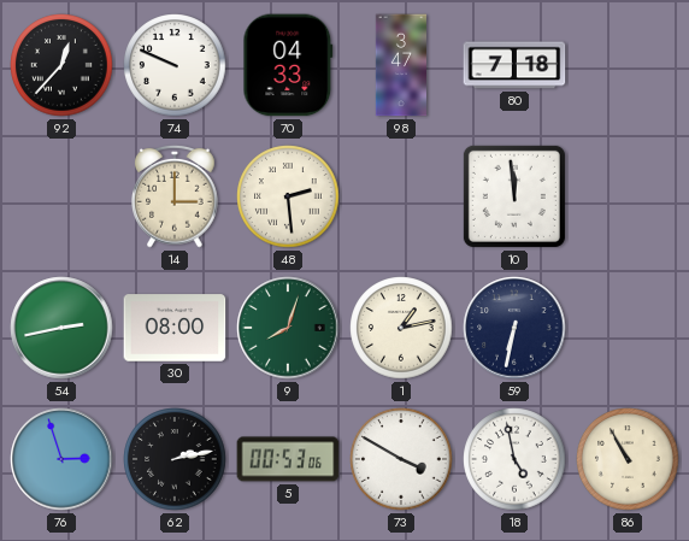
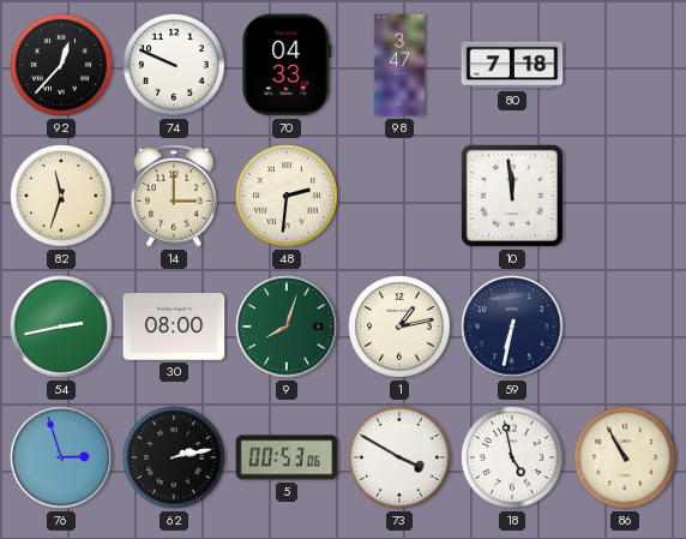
82: none -> 11:33
48: 2:29 -> 2:31
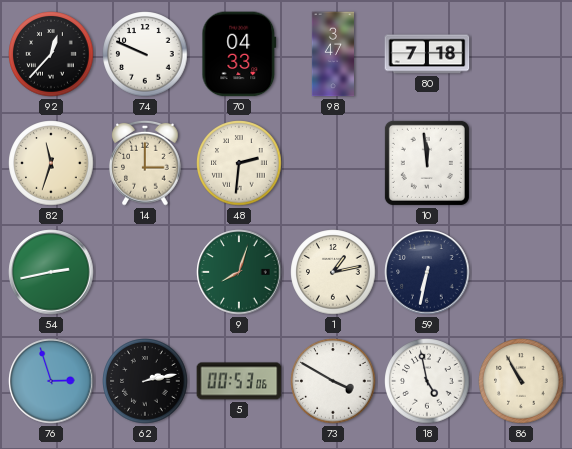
30: 08:00 -> none
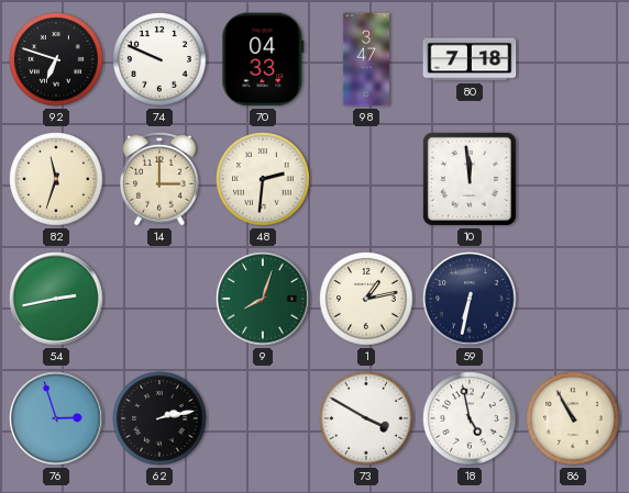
92: 12:37 -> 6:48
5: 00:53 -> none
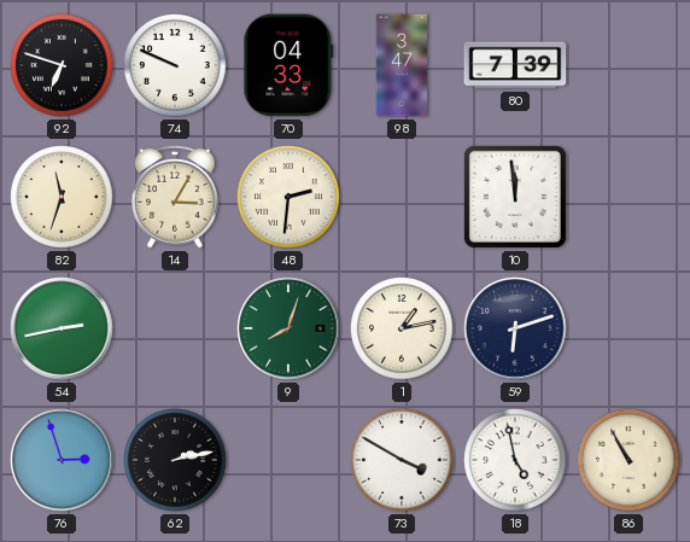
80: 7:18 -> 7:39
14: 3:00 -> 3:05
59: 6:32 -> 6:12
